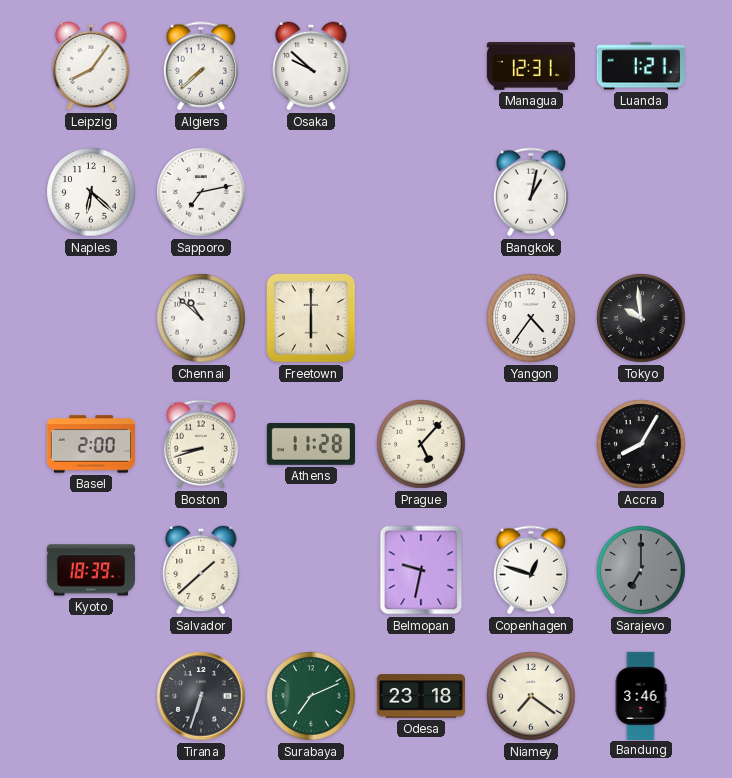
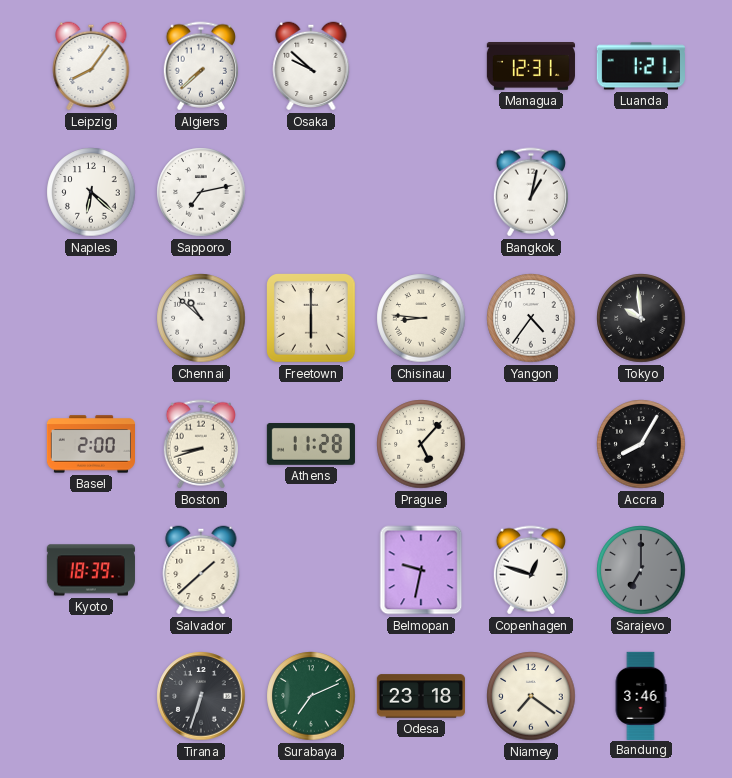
Chisinau: none -> 8:46
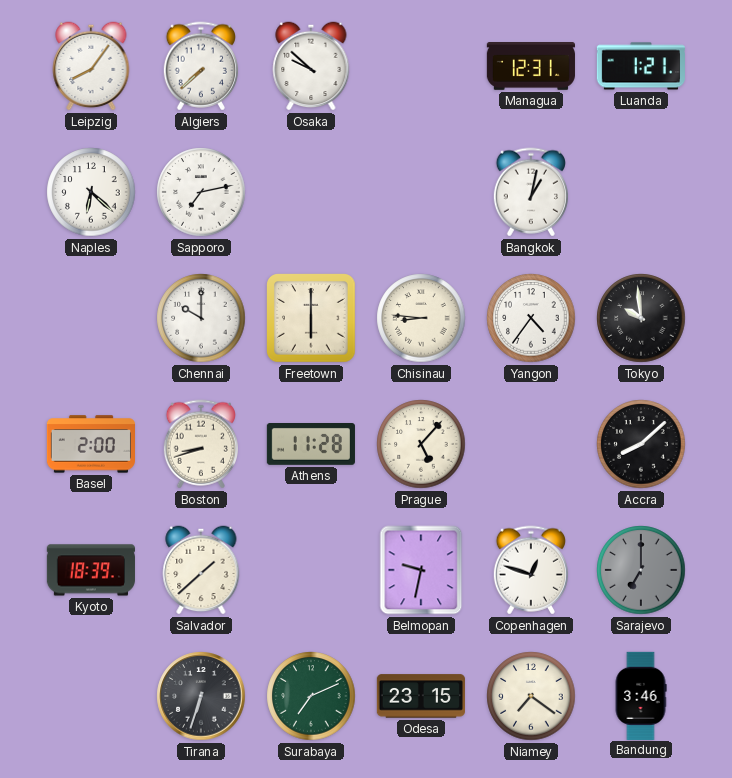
Chennai: 10:52 -> 10:00
Accra: 8:05 -> 8:08
Odesa: 23:18 -> 23:15
